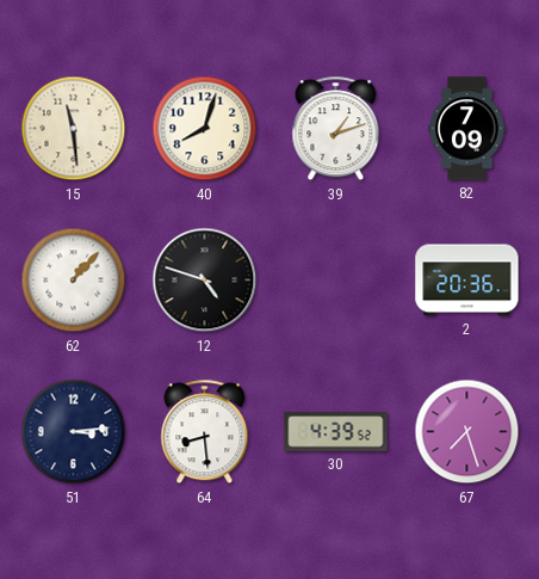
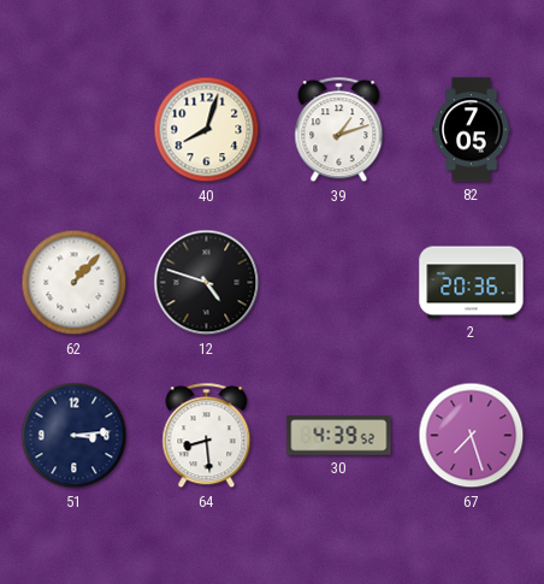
15: 11:29 -> none
82: 7:09 -> 7:05
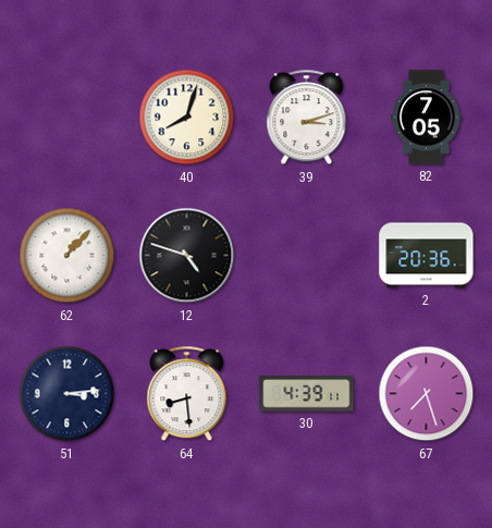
39: 1:12 -> 3:12
30: 4:39:52 -> 4:39:11
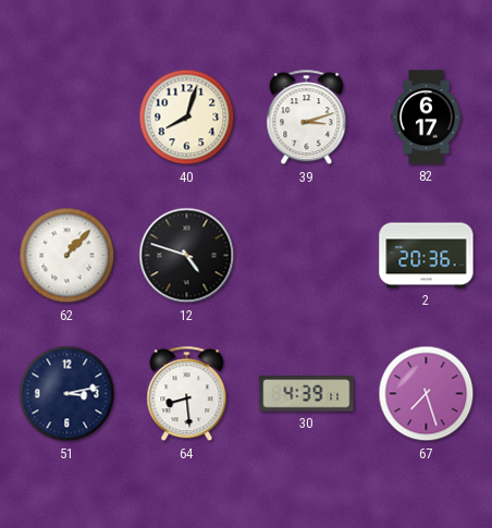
82: 7:05 -> 6:17
51: 3:14 -> 3:13
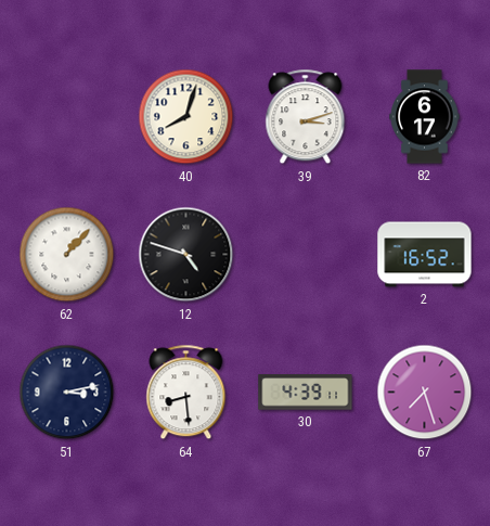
2: 20:36 -> 16:52
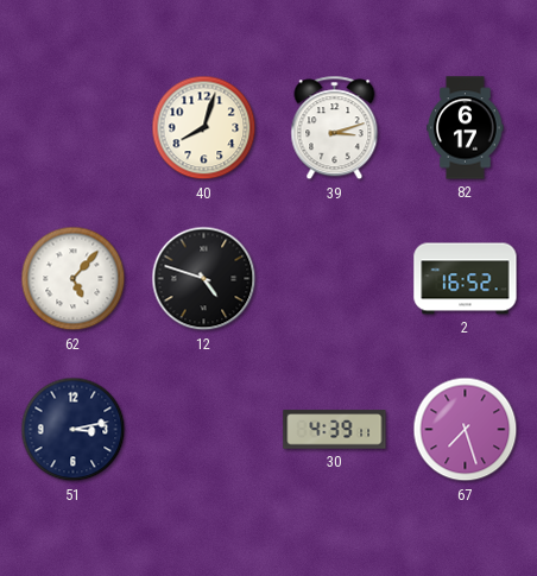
62: 1:07 -> 5:07
64: 8:29 -> none
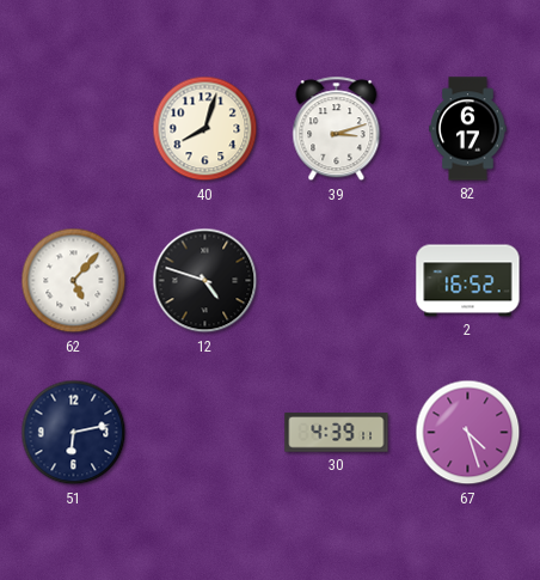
51: 3:13 -> 6:13
67: 7:27 -> 4:27
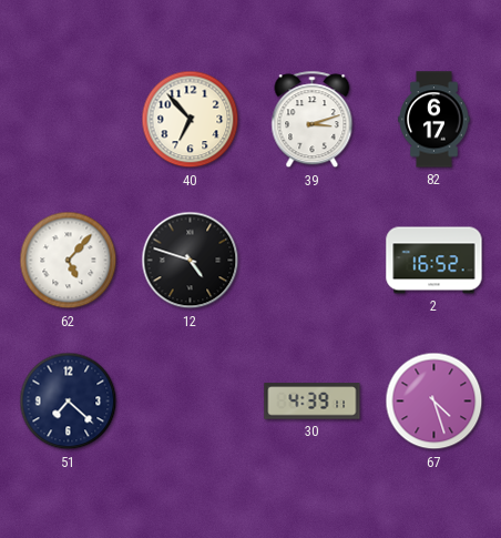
40: 8:03 -> 6:53
51: 6:13 -> 7:22
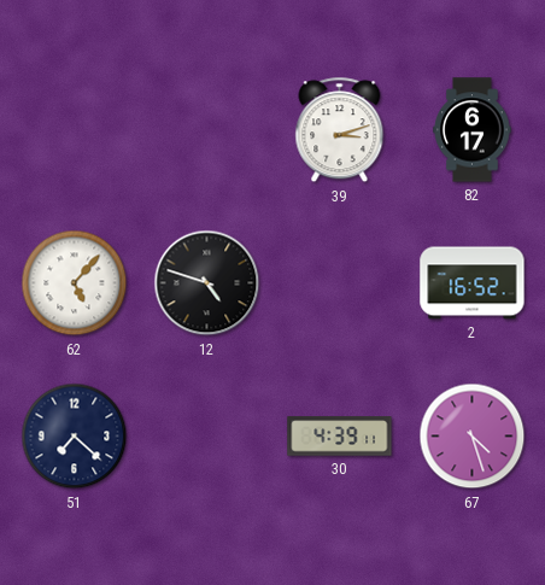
40: 6:53 -> none
